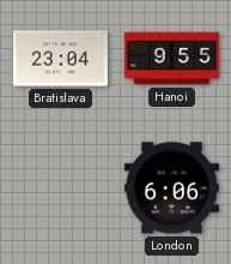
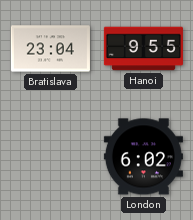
London: 6:06 -> 6:02
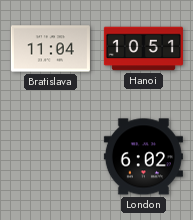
Bratislava: 23:04 -> 11:04
Hanoi: 9:55 -> 10:51
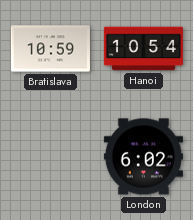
Bratislava: 11:04 -> 10:59
Hanoi: 10:51 -> 10:54
